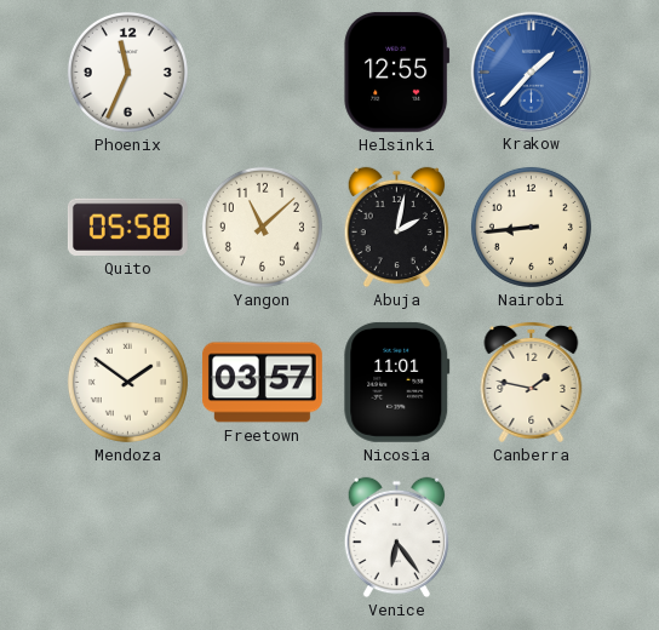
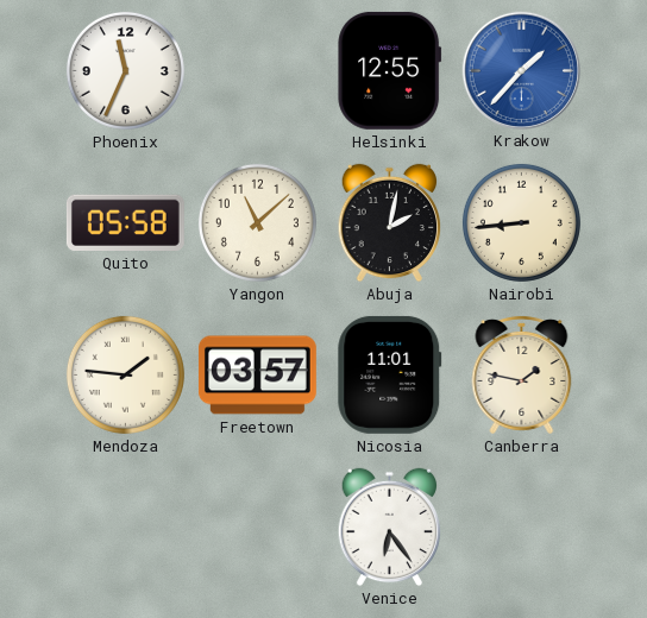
Mendoza: 1:51 -> 1:46
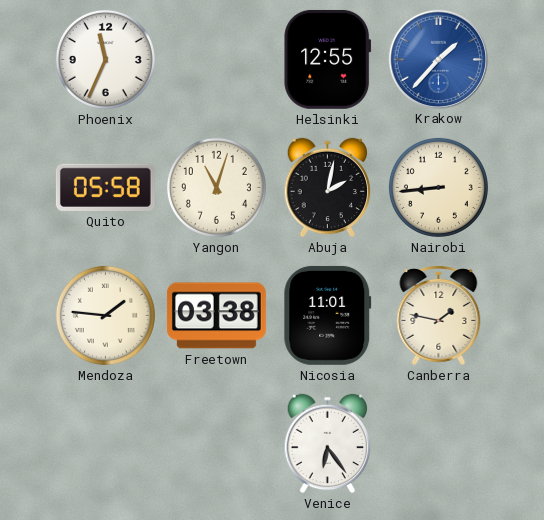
Yangon: 11:08 -> 11:03
Freetown: 03:57 -> 03:38
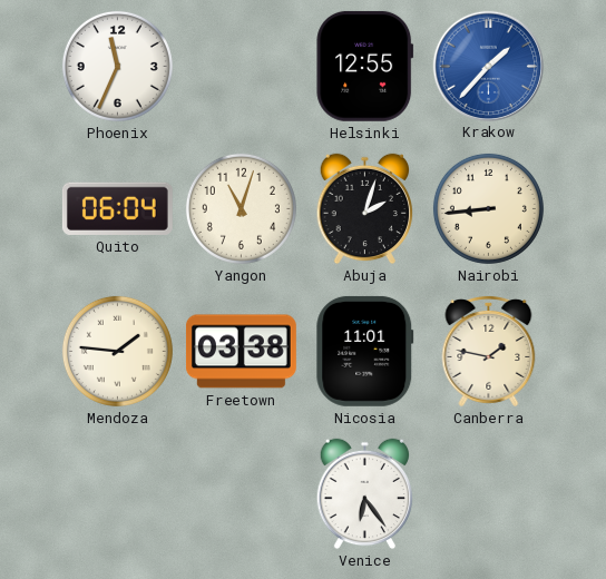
Quito: 05:58 -> 06:04
Abuja: 2:02 -> 2:03
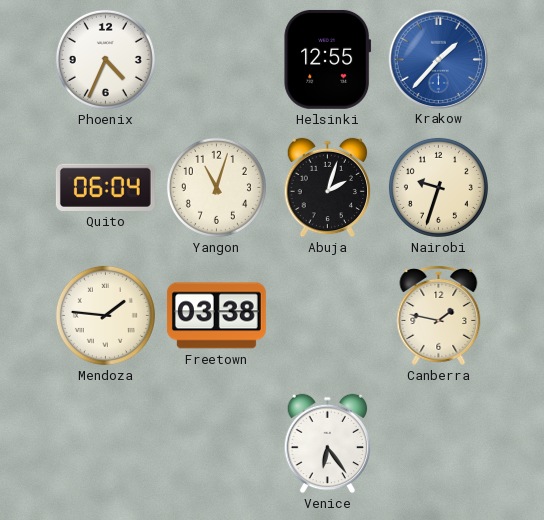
Phoenix: 11:34 -> 4:34
Nairobi: 8:44 -> 9:33
Nicosia: 11:01 -> none
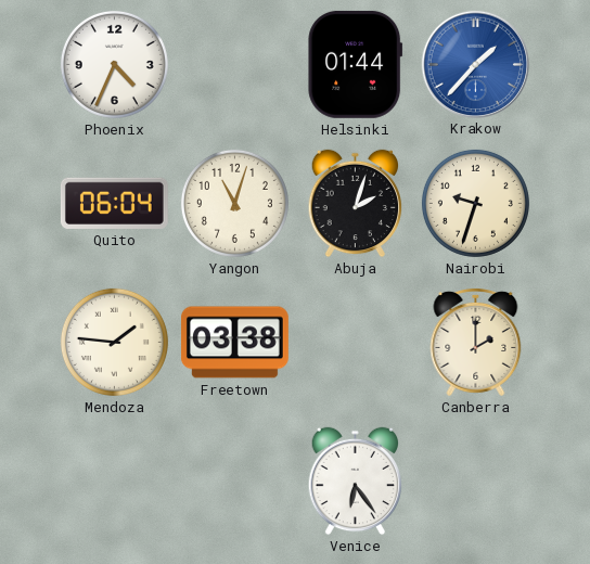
Helsinki: 12:55 -> 01:44
Canberra: 1:47 -> 2:00
